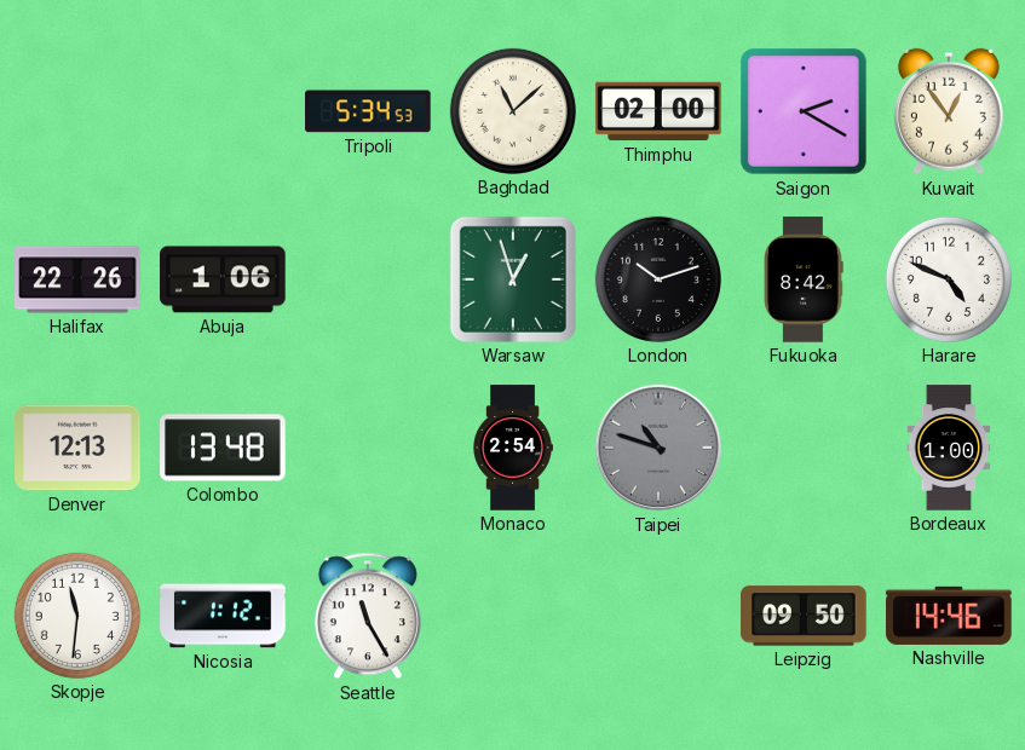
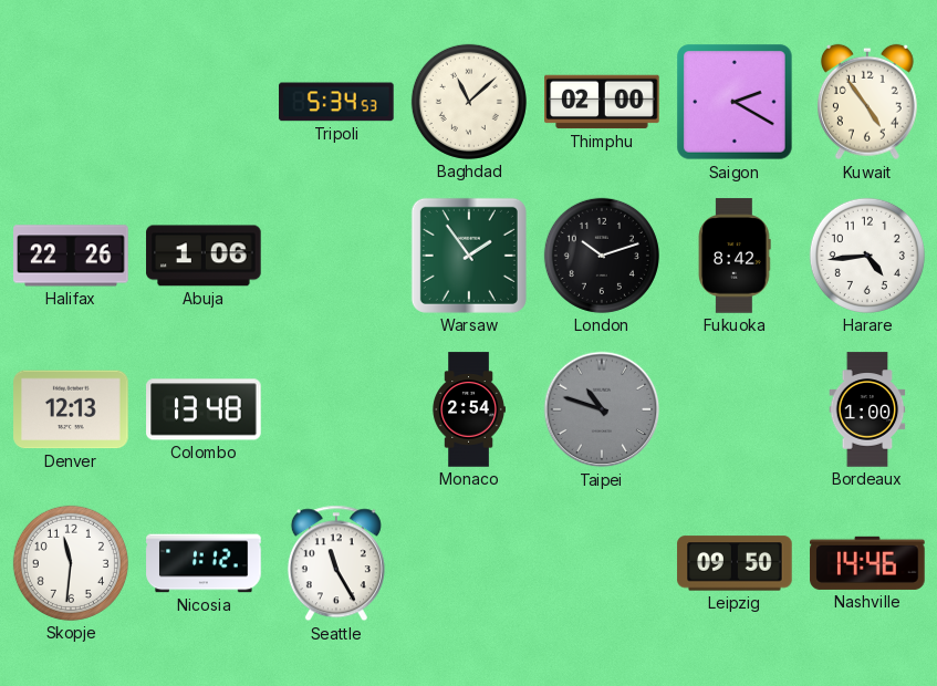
Kuwait: 12:54 -> 4:54
Warsaw: 12:57 -> 1:54
Harare: 4:49 -> 4:44
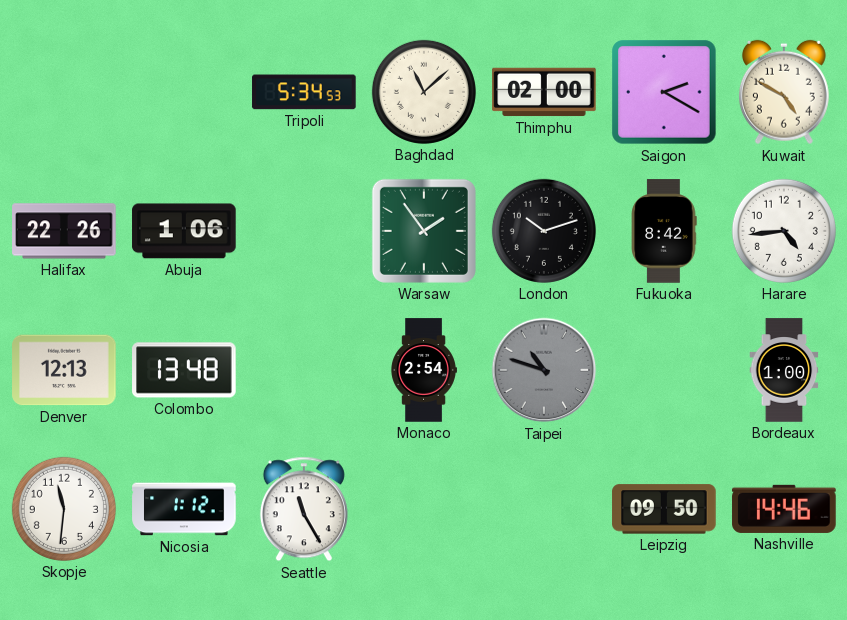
Kuwait: 4:54 -> 4:50
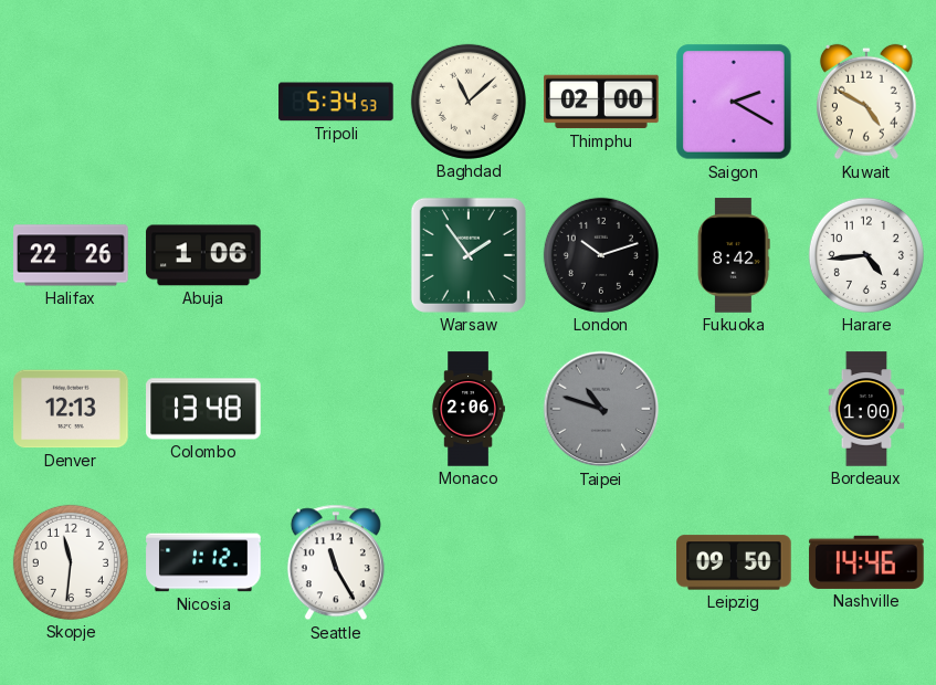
Monaco: 2:54 -> 2:06
